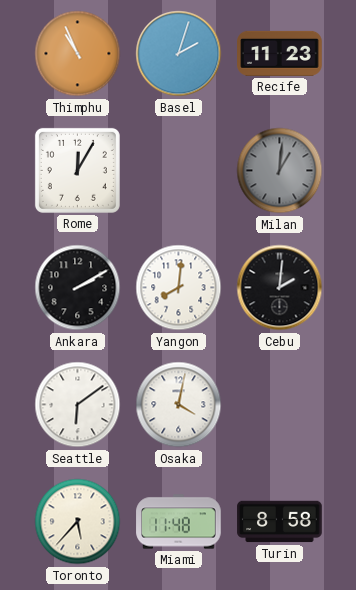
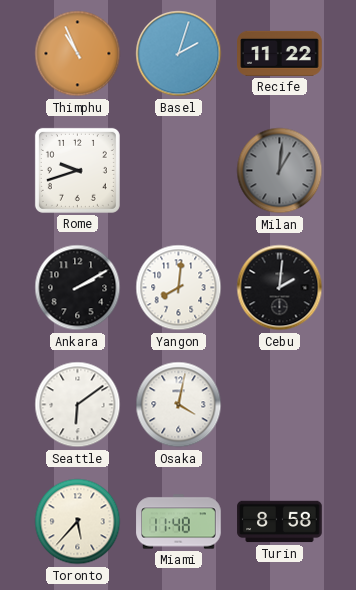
Recife: 11:23 -> 11:22
Rome: 12:05 -> 9:42
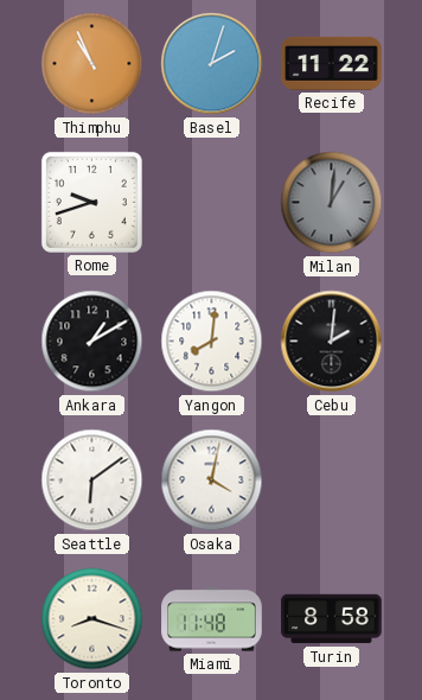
Ankara: 2:10 -> 1:10
Toronto: 5:37 -> 8:18
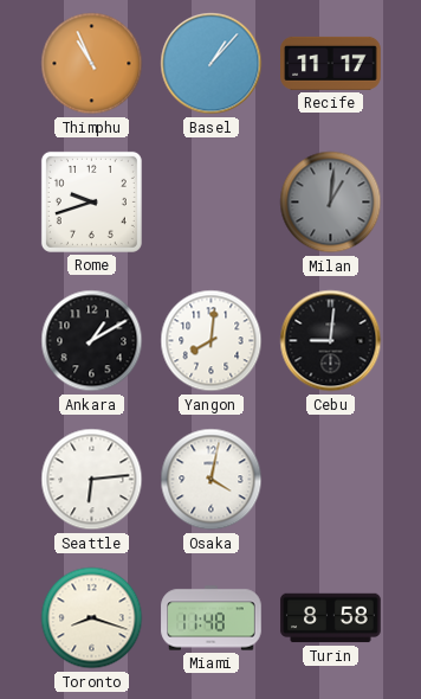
Basel: 2:03 -> 1:07
Recife: 11:22 -> 11:17
Cebu: 2:01 -> 9:01
Seattle: 6:09 -> 6:14
